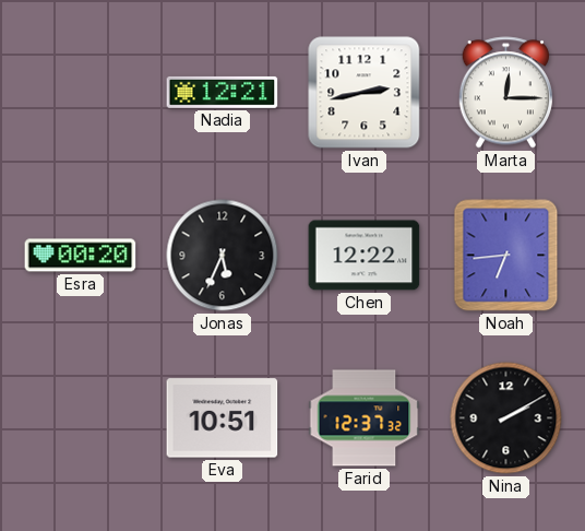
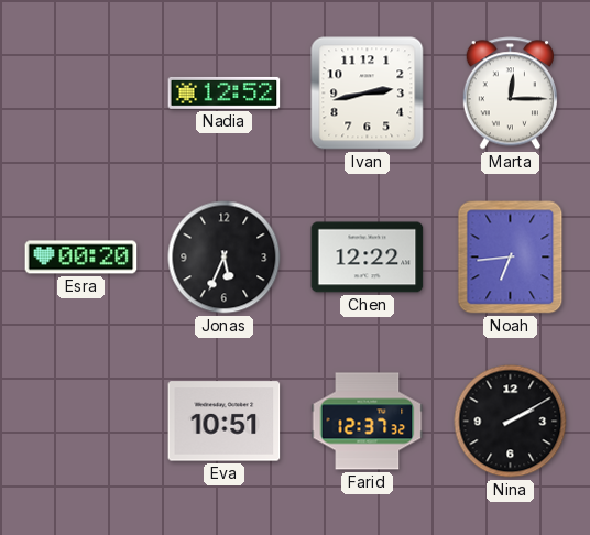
Nadia: 12:21 -> 12:52
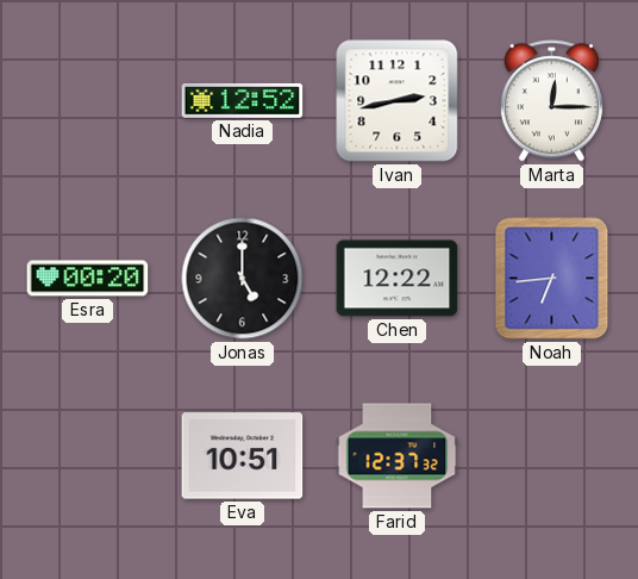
Jonas: 5:34 -> 5:00
Nina: 2:10 -> none
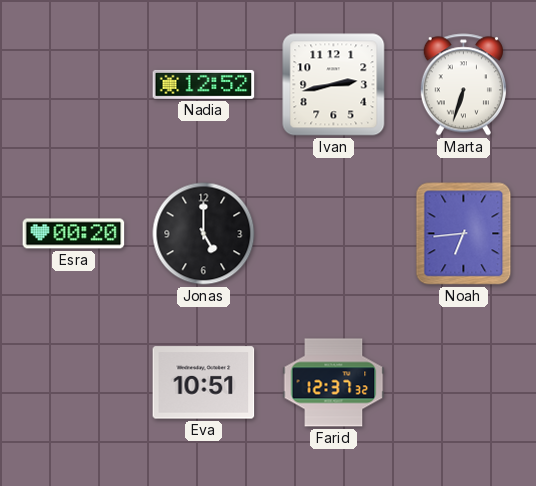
Marta: 12:15 -> 6:33
Chen: 12:22 -> none
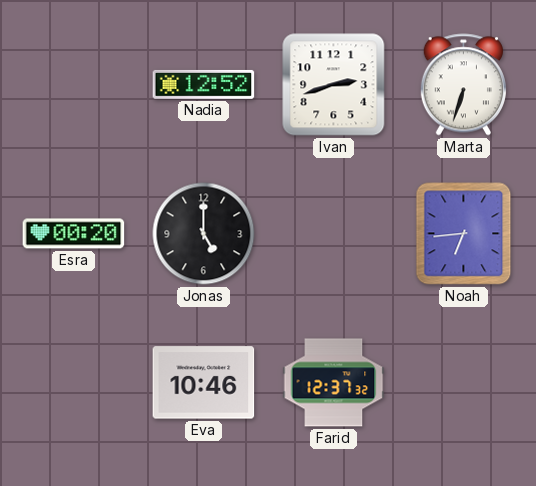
Ivan: 2:43 -> 2:42
Eva: 10:51 -> 10:46
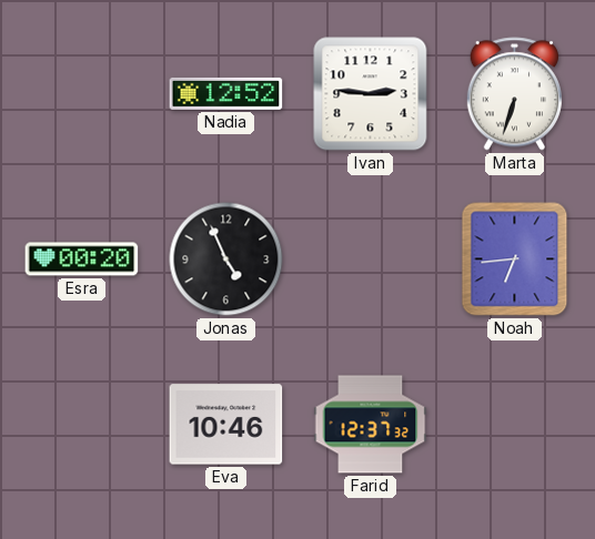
Ivan: 2:42 -> 2:46
Jonas: 5:00 -> 4:56
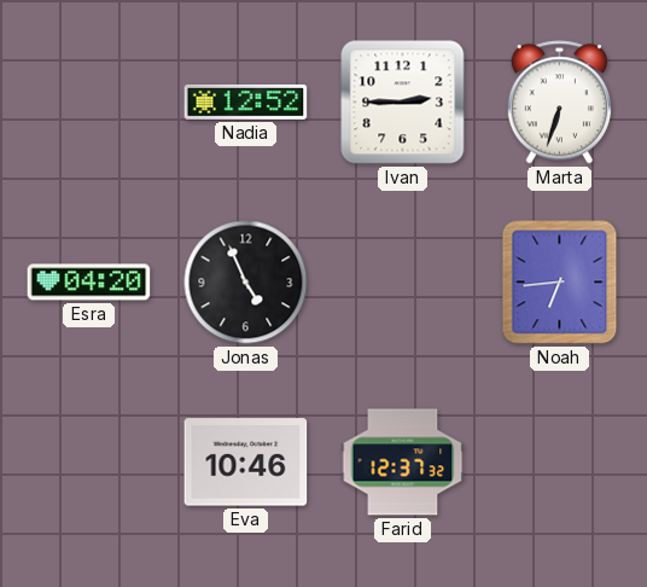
Ivan: 2:46 -> 2:45
Esra: 00:20 -> 04:20
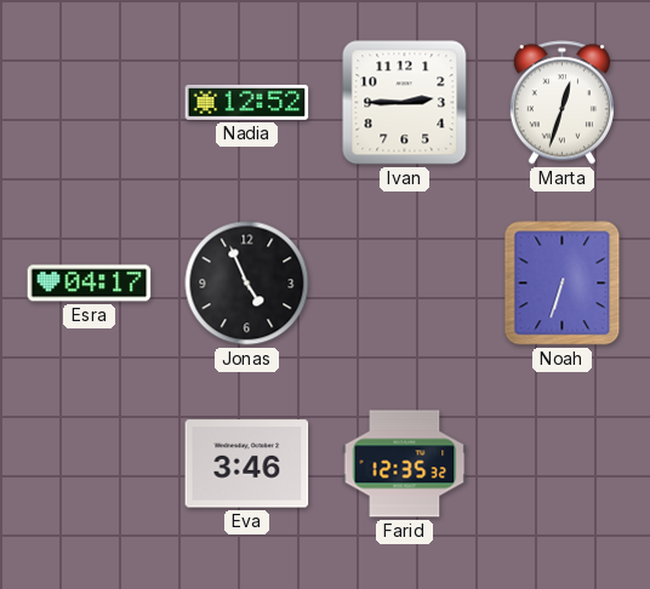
Marta: 6:33 -> 12:33
Esra: 04:20 -> 04:17
Noah: 6:44 -> 6:33
Eva: 10:46 -> 3:46
Farid: 12:37 -> 12:35
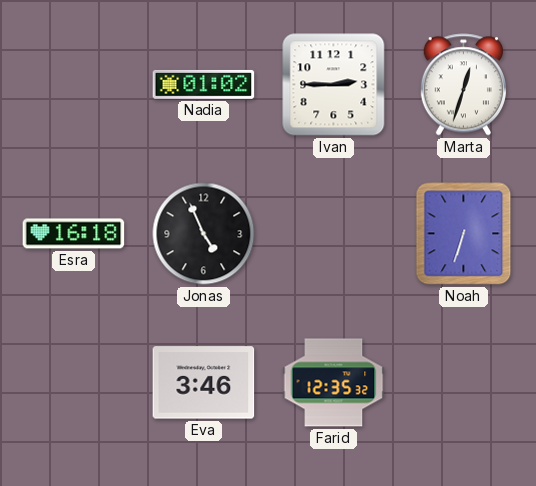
Nadia: 12:52 -> 01:02
Esra: 04:17 -> 16:18
